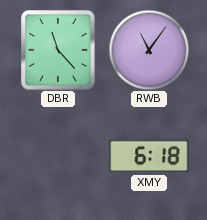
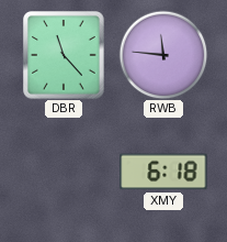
RWB: 11:06 -> 11:46
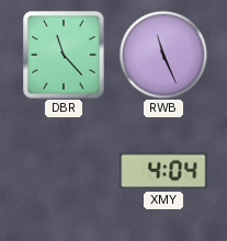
RWB: 11:46 -> 11:26
XMY: 6:18 -> 4:04
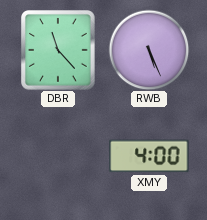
RWB: 11:26 -> 5:26
XMY: 4:04 -> 4:00
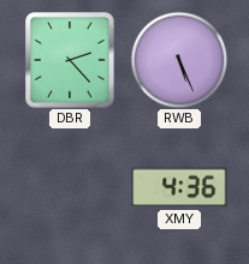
DBR: 11:23 -> 2:23
XMY: 4:00 -> 4:36
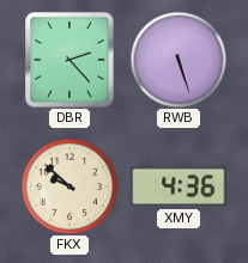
RWB: 5:26 -> 5:27
FKX: none -> 9:52
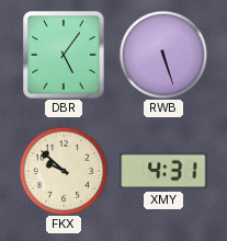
DBR: 2:23 -> 5:06
XMY: 4:36 -> 4:31
